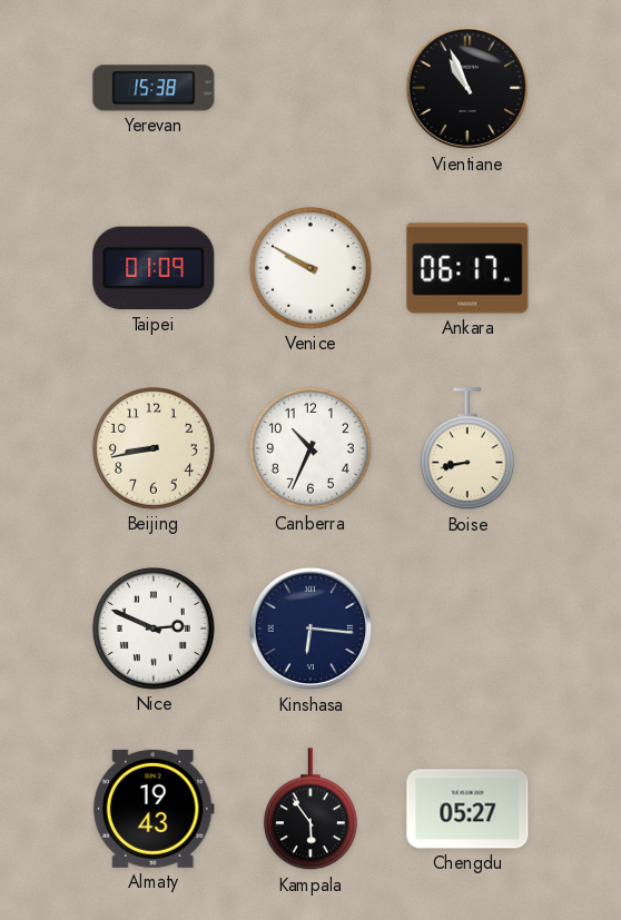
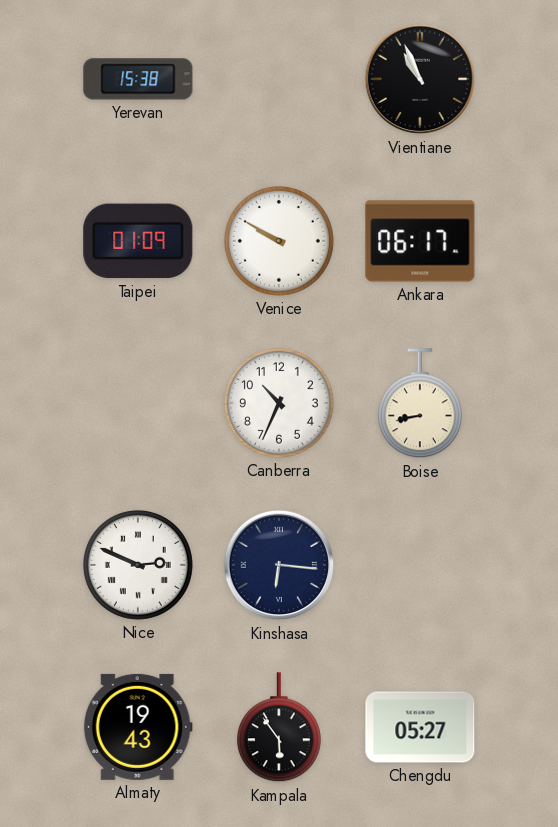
Beijing: 8:43 -> none
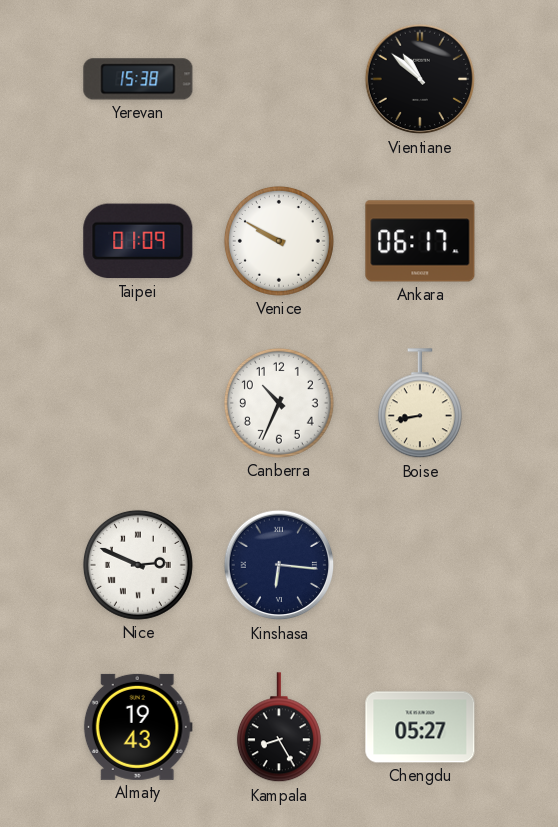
Vientiane: 10:56 -> 10:52
Kampala: 5:54 -> 8:25
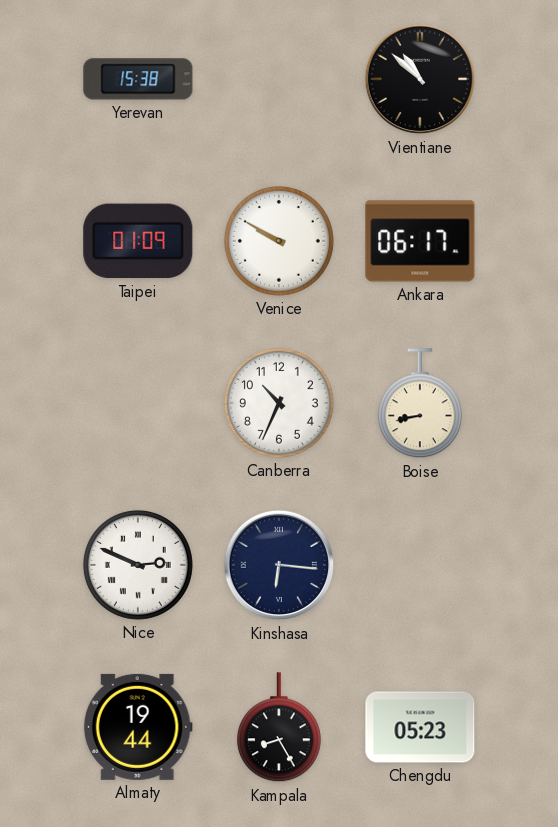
Almaty: 19:43 -> 19:44
Chengdu: 05:27 -> 05:23
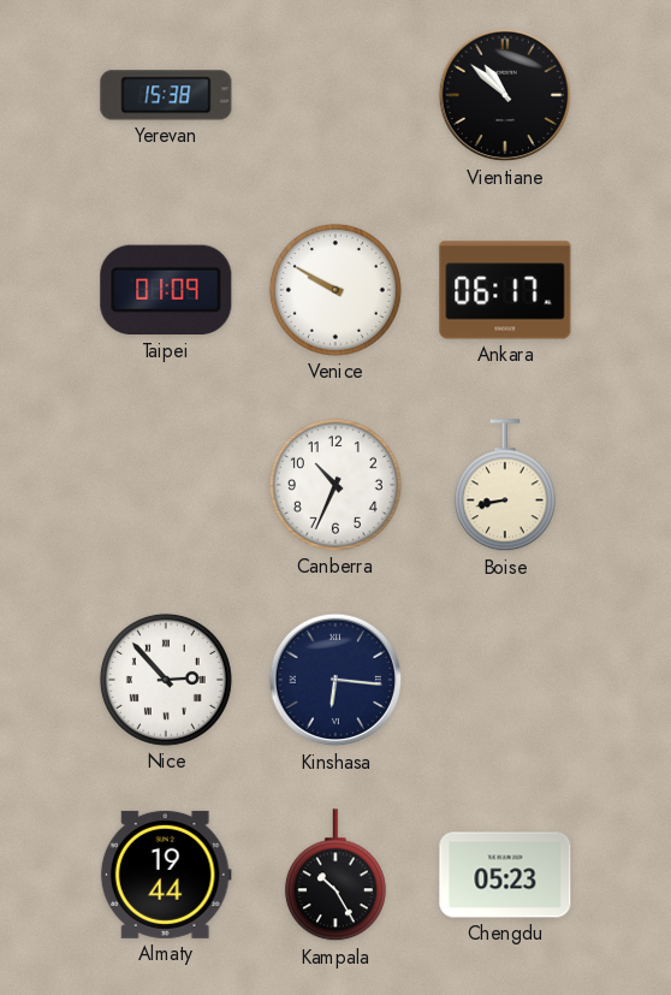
Nice: 2:49 -> 2:53
Kampala: 8:25 -> 10:25
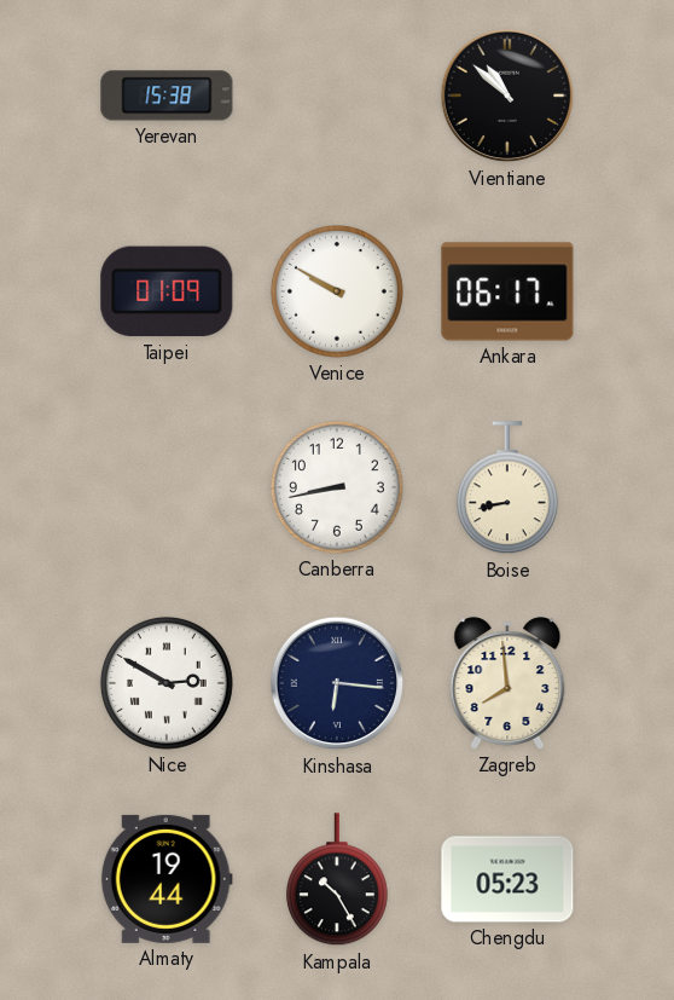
Canberra: 10:34 -> 8:43
Nice: 2:53 -> 2:50
Zagreb: none -> 7:59
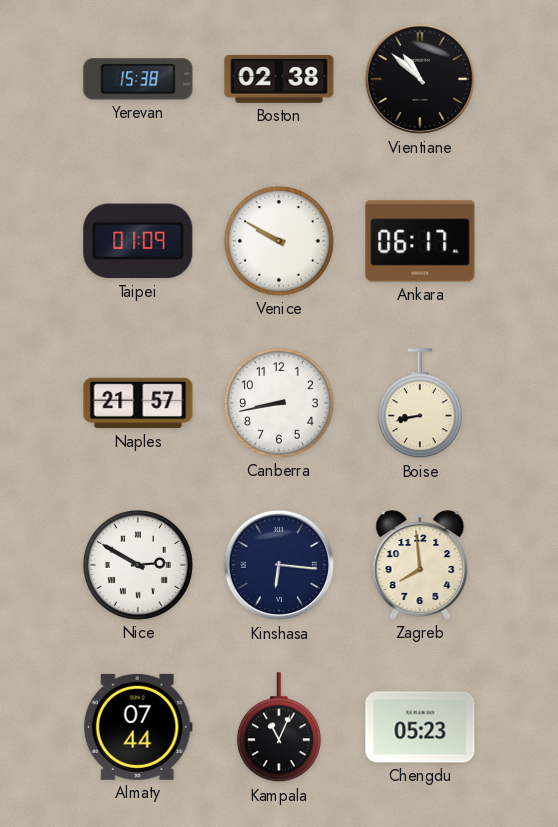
Boston: none -> 02:38
Naples: none -> 21:57
Almaty: 19:44 -> 07:44
Kampala: 10:25 -> 11:04
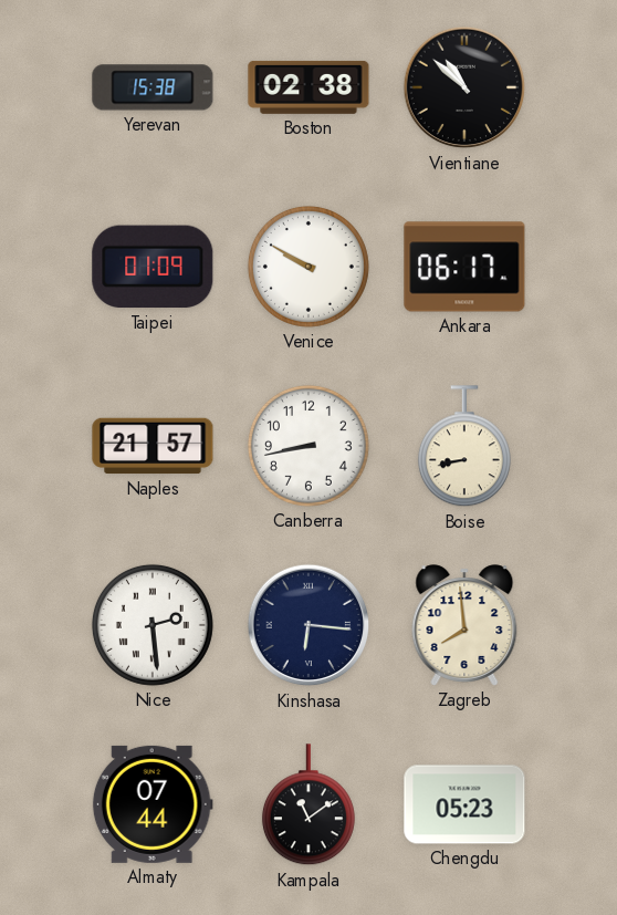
Nice: 2:50 -> 2:29
Kampala: 11:04 -> 11:09
